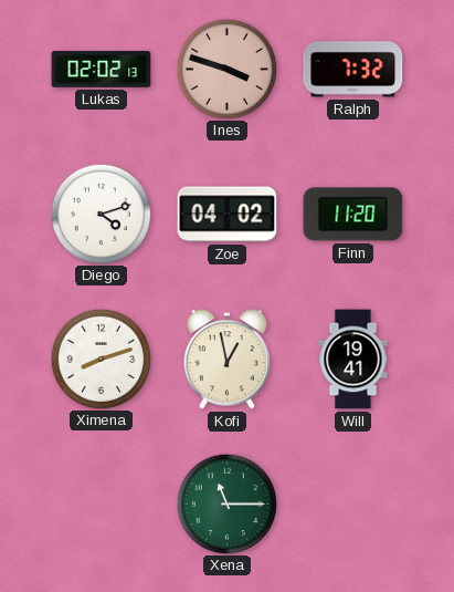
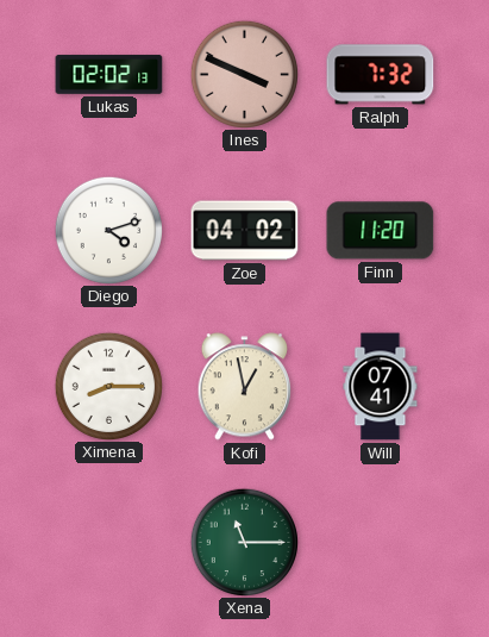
Ines: 3:48 -> 3:49
Ximena: 8:12 -> 8:15
Will: 19:41 -> 07:41
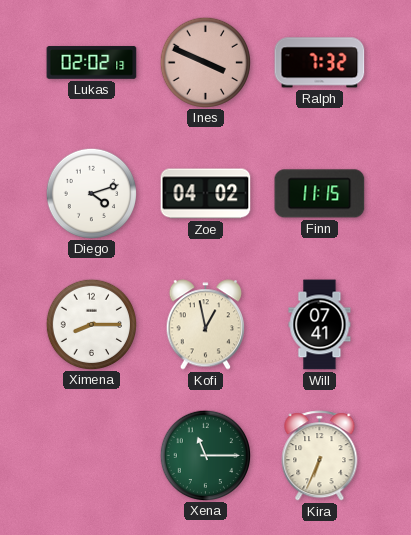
Finn: 11:20 -> 11:15
Kira: none -> 6:34
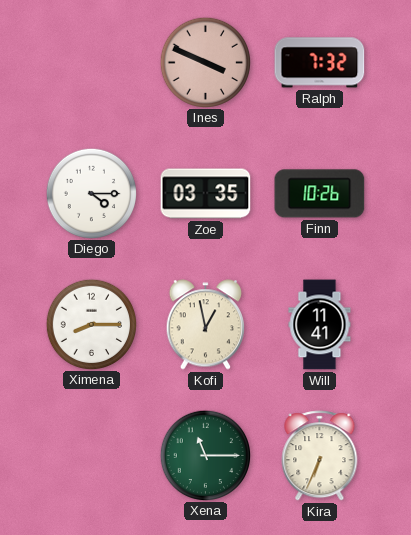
Lukas: 02:02 -> none
Diego: 4:12 -> 4:15
Zoe: 04:02 -> 03:35
Finn: 11:15 -> 10:26
Will: 07:41 -> 11:41
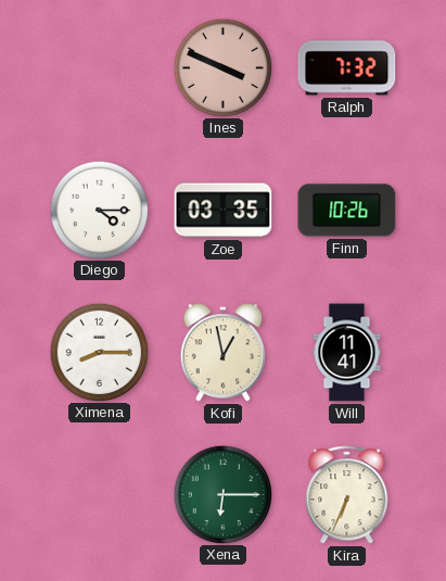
Xena: 11:15 -> 6:15
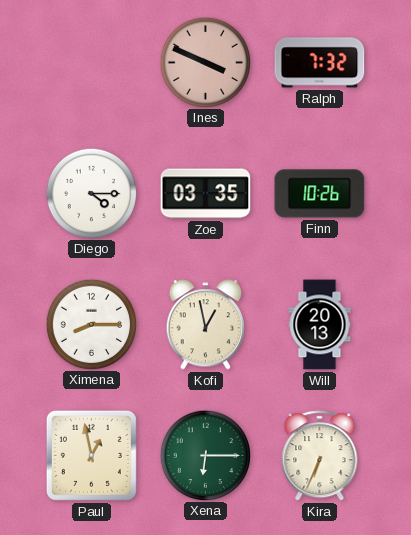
Will: 11:41 -> 20:13
Paul: none -> 12:58
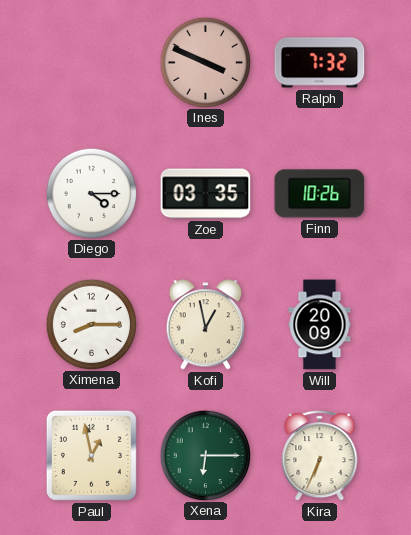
Will: 20:13 -> 20:09
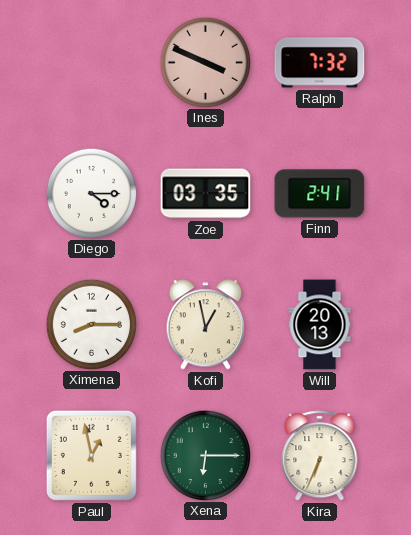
Finn: 10:26 -> 2:41
Will: 20:09 -> 20:13
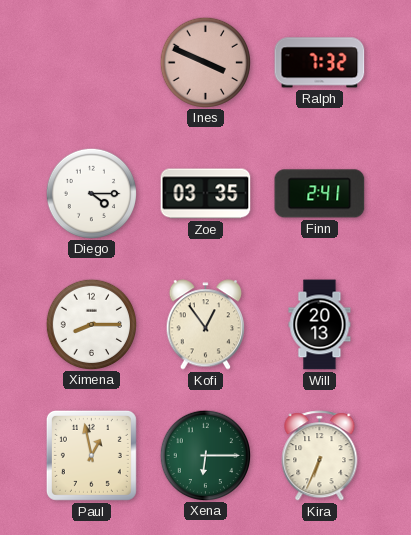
Kofi: 12:58 -> 12:54
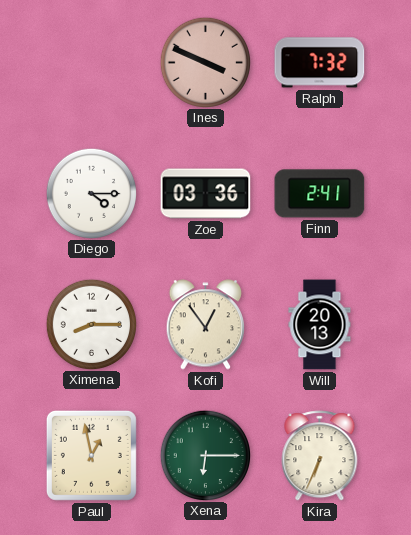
Zoe: 03:35 -> 03:36
